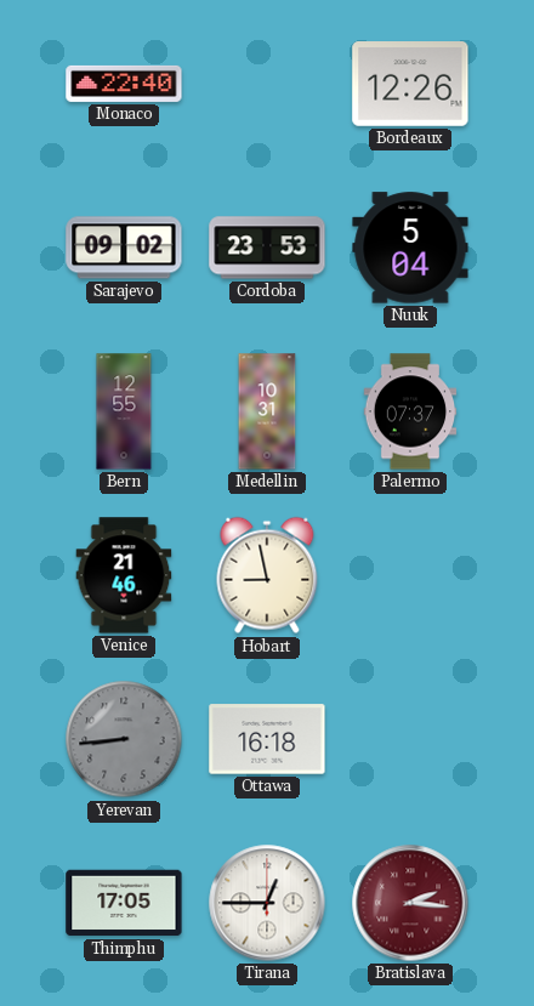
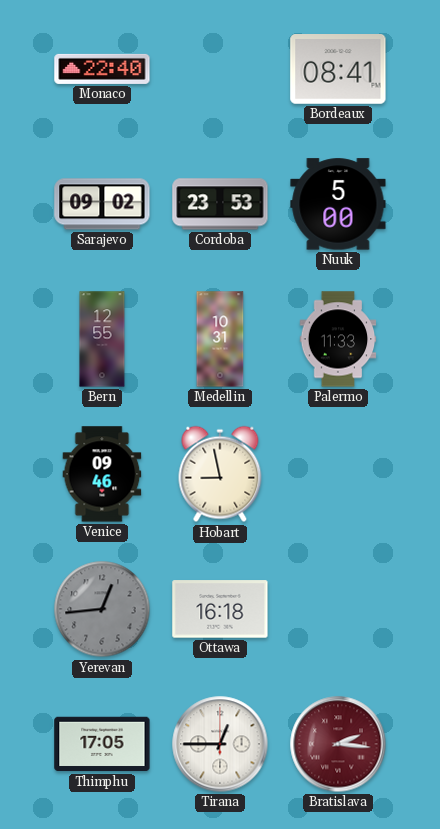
Bordeaux: 12:26 -> 08:41
Nuuk: 5:04 -> 5:00
Palermo: 07:37 -> 11:33
Venice: 21:46 -> 09:46
Yerevan: 8:44 -> 12:44
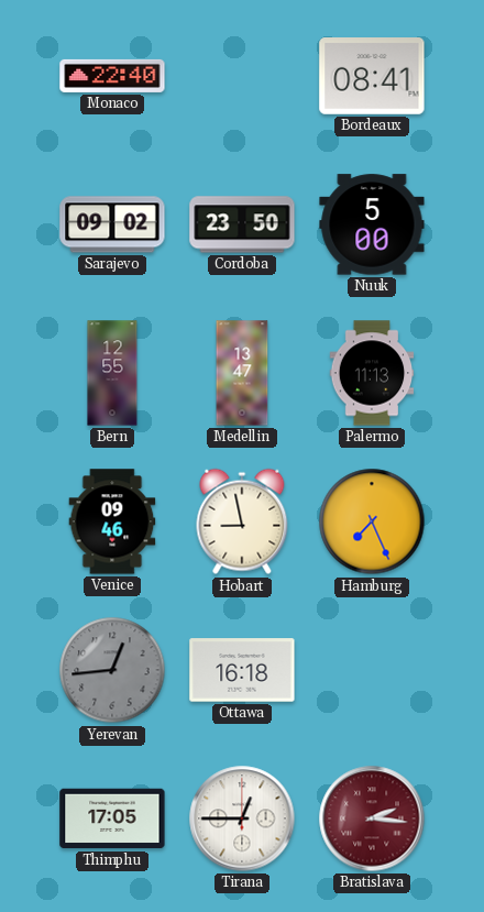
Cordoba: 23:53 -> 23:50
Medellin: 10:31 -> 13:47
Palermo: 11:33 -> 11:13
Hamburg: none -> 7:26
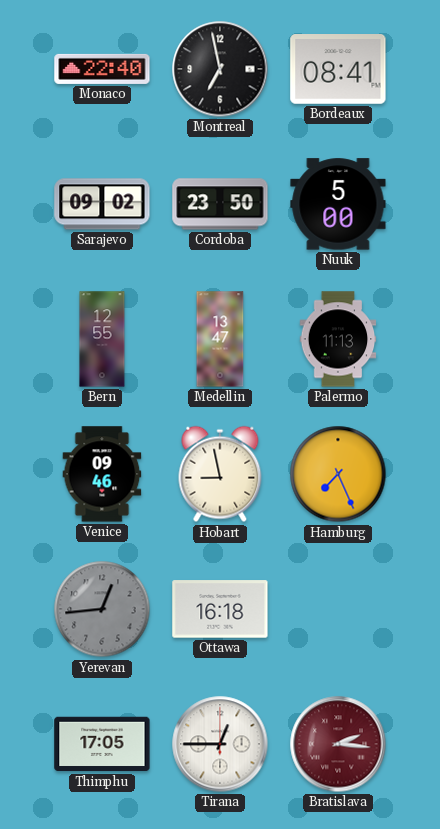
Montreal: none -> 6:58
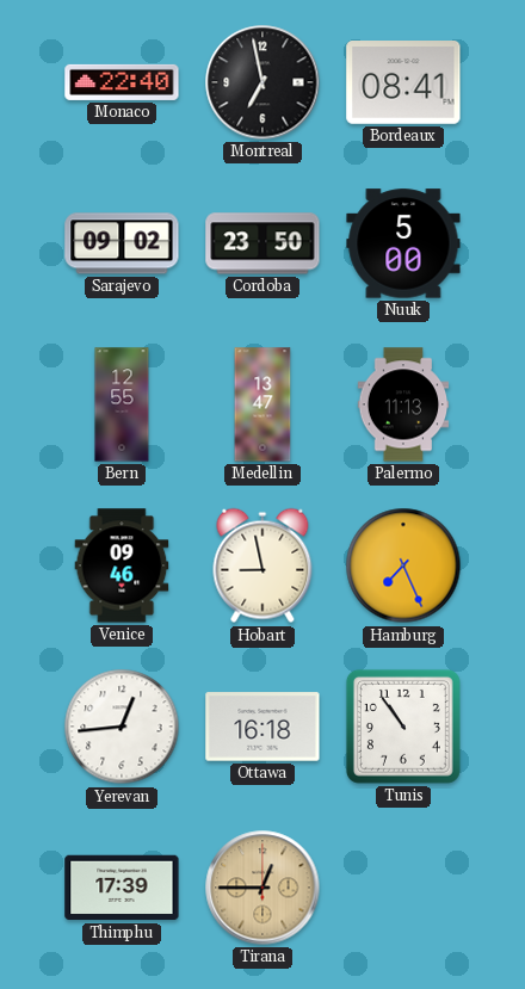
Yerevan dial: grey -> white
Tunis: none -> 10:54
Thimphu: 17:05 -> 17:39
Tirana dial: white -> champagne
Bratislava: 2:16 -> none
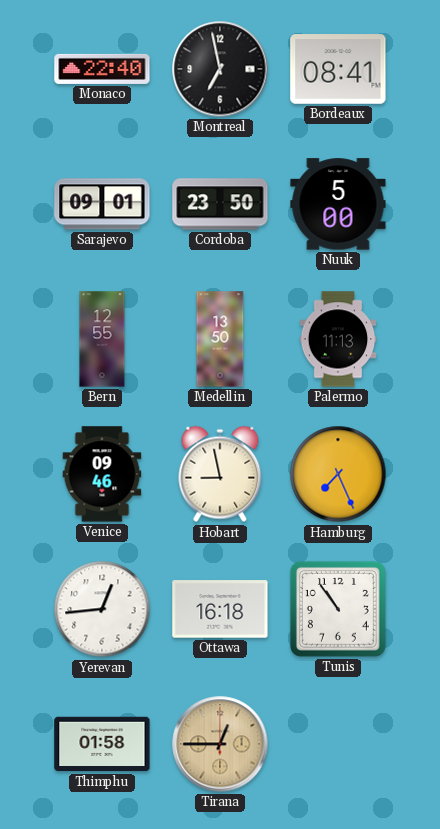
Sarajevo: 09:02 -> 09:01
Medellin: 13:47 -> 13:50
Thimphu: 17:39 -> 01:58
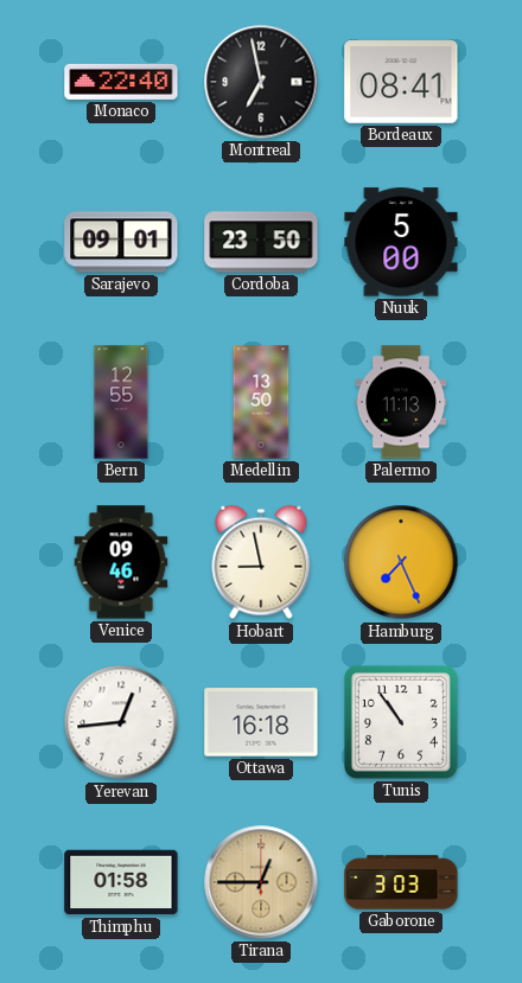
Gaborone: none -> 3:03
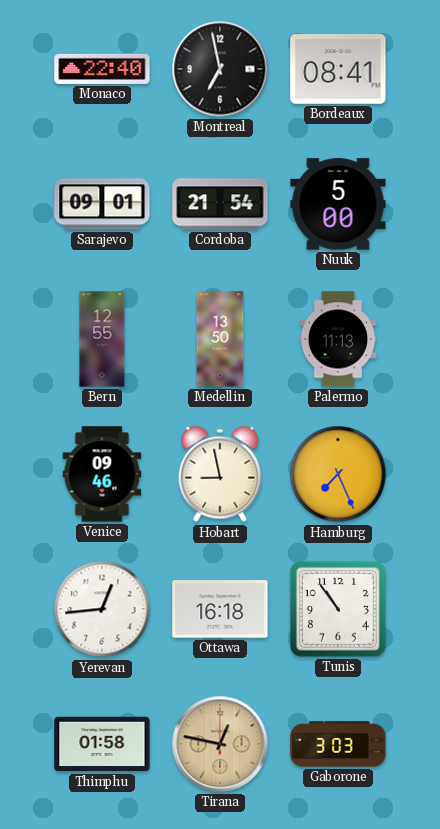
Cordoba: 23:50 -> 21:54
Tirana: 12:45 -> 12:47
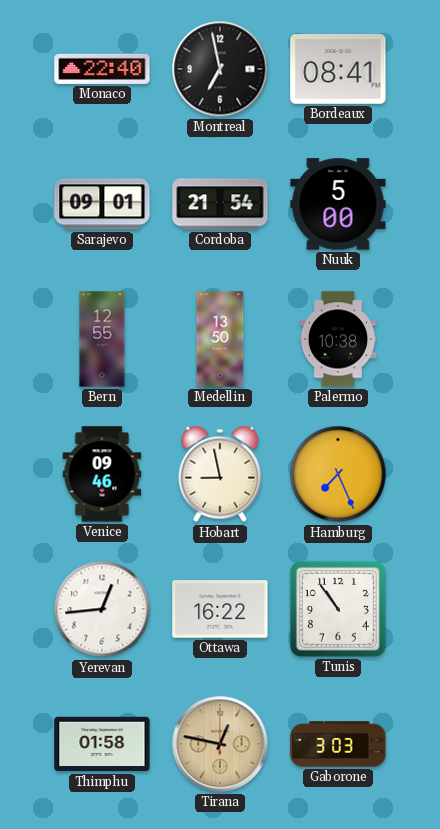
Palermo: 11:13 -> 10:38
Ottawa: 16:18 -> 16:22
